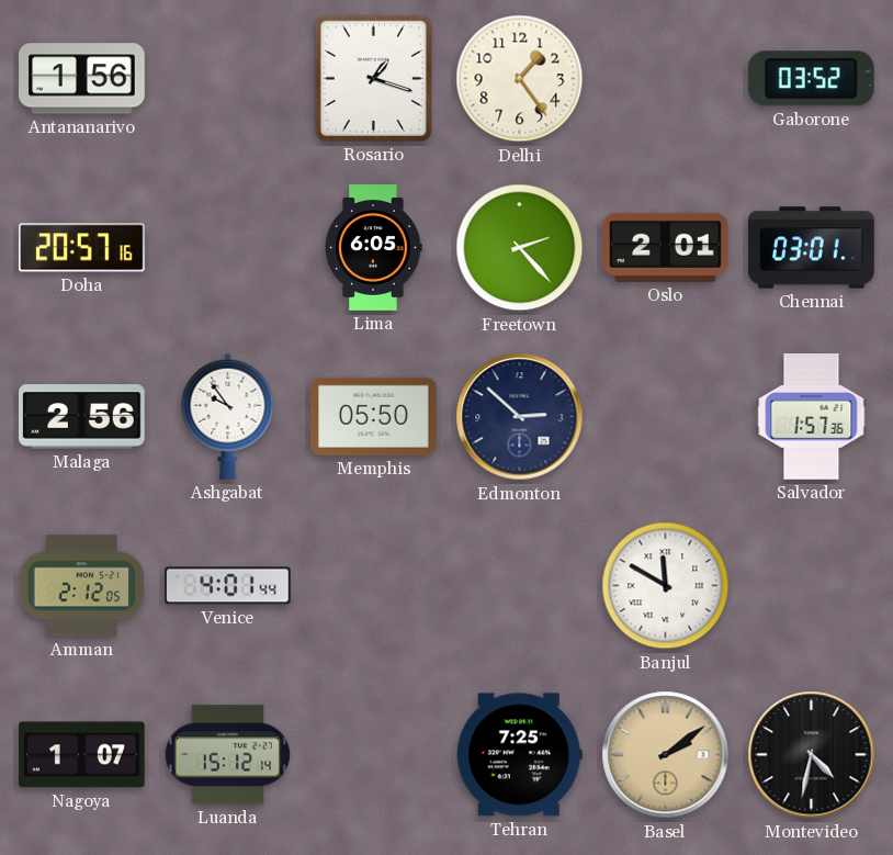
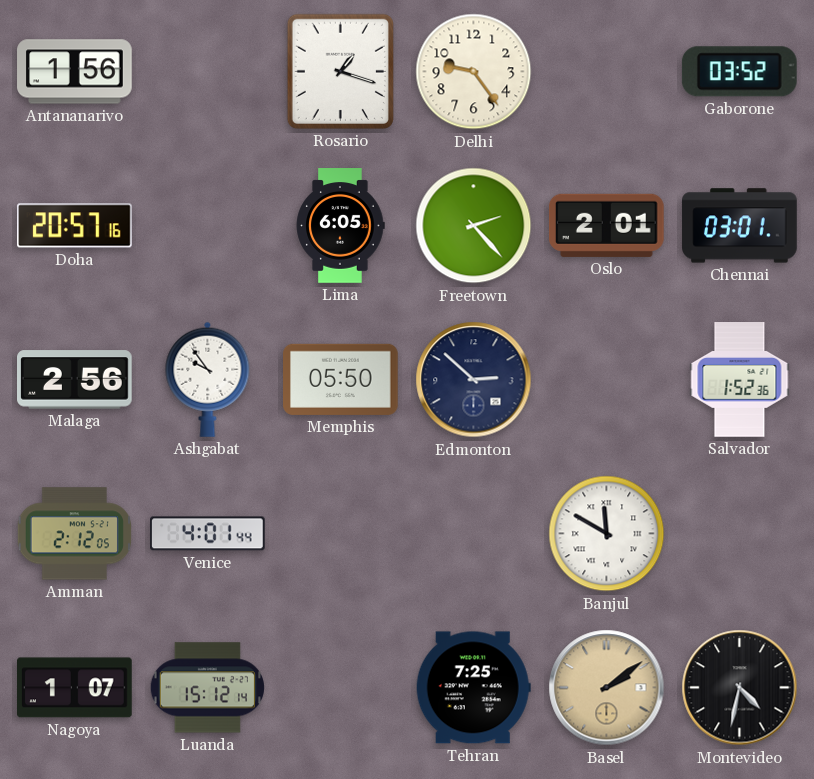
Delhi: 1:24 -> 9:24
Salvador: 1:57 -> 1:52
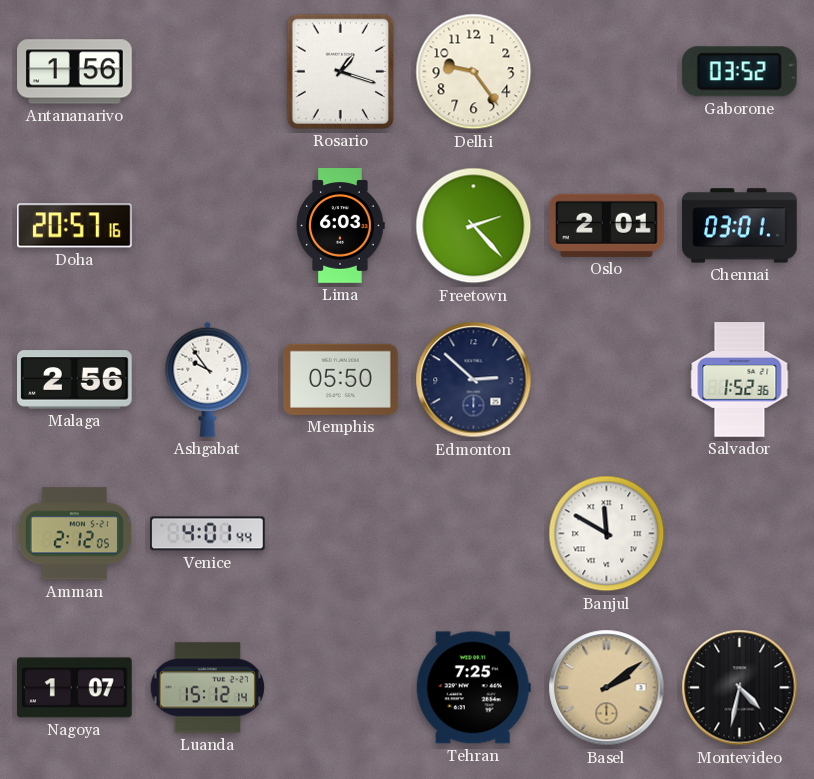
Lima: 6:05 -> 6:03
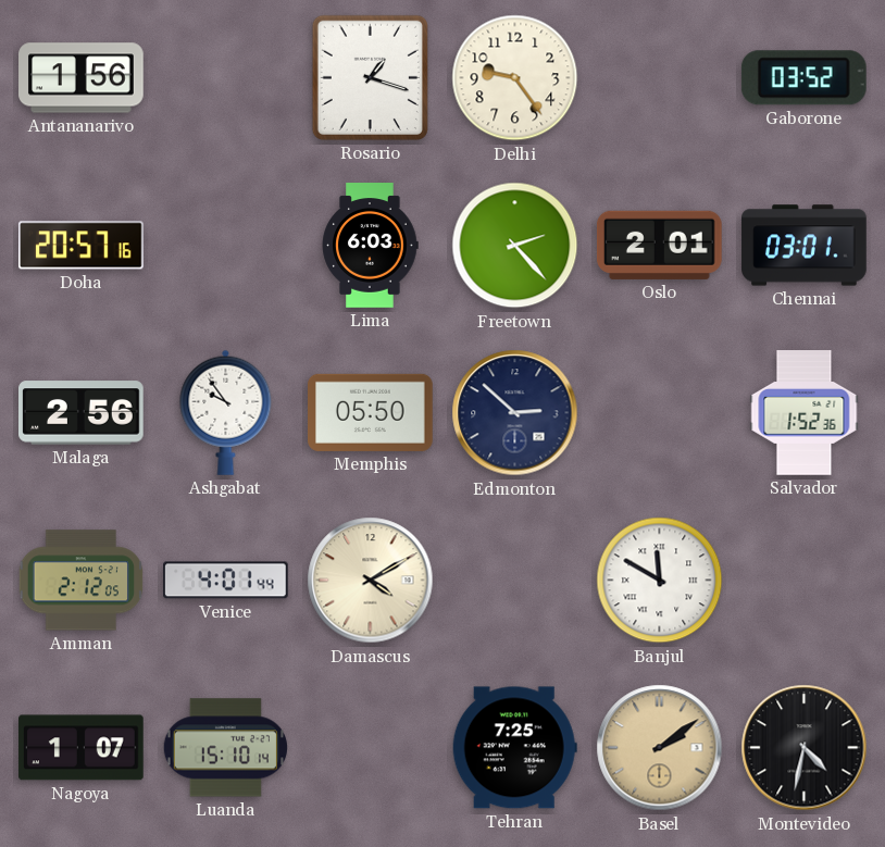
Damascus: none -> 4:10
Luanda: 15:12 -> 15:10
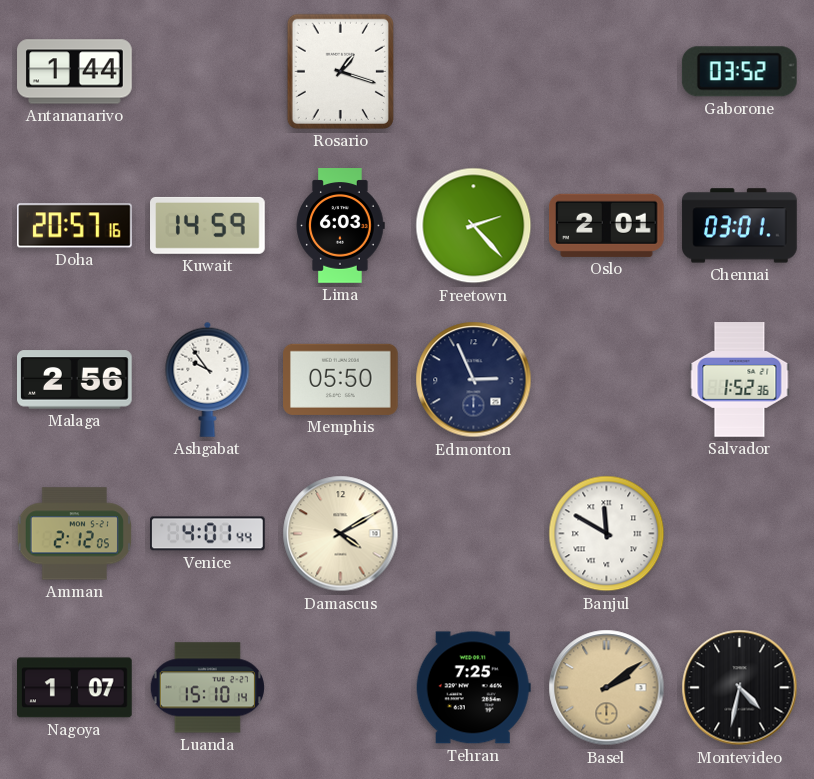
Antananarivo: 1:56 -> 1:44
Delhi: 9:24 -> none
Kuwait: none -> 14:59
Edmonton: 2:52 -> 2:56
